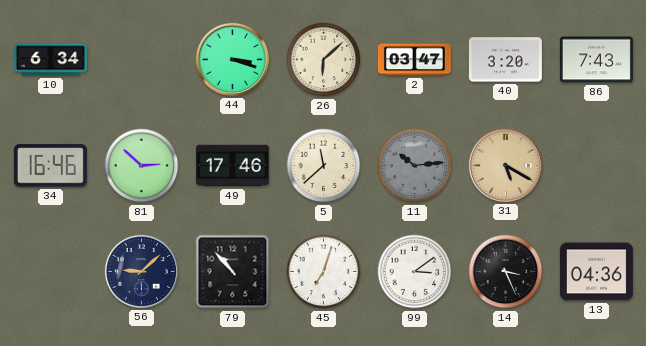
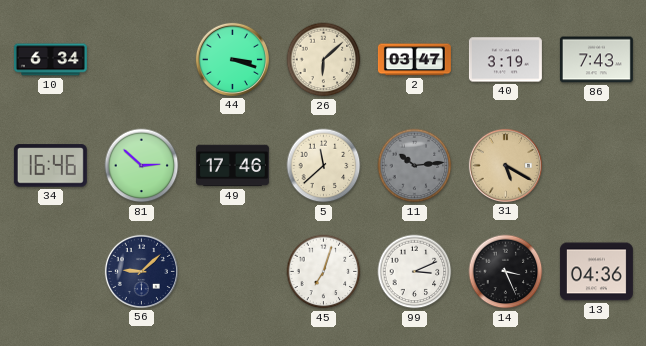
40: 3:20 -> 3:19
79: 10:53 -> none
99: 3:09 -> 3:11
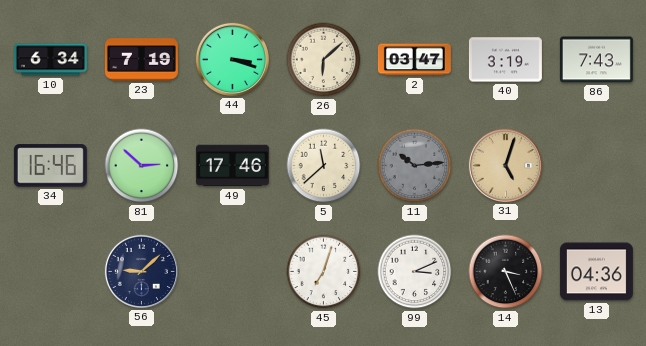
23: none -> 7:19
31: 5:20 -> 5:03
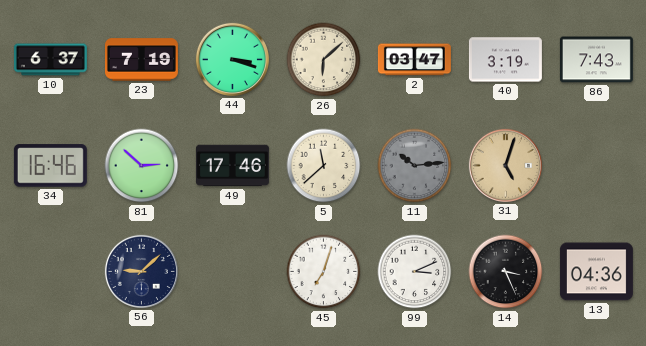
10: 6:34 -> 6:37
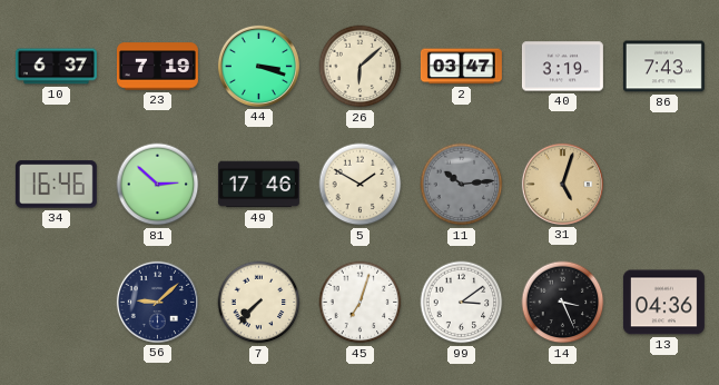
5: 11:38 -> 1:50
7: none -> 7:37
99: 3:11 -> 3:09
